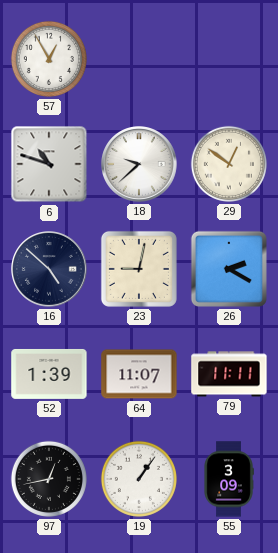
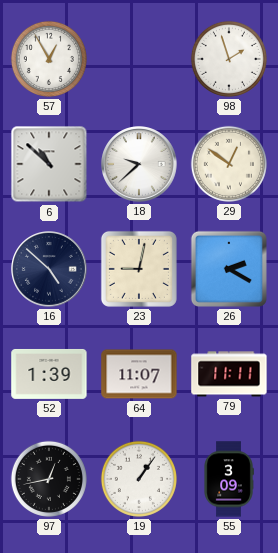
98: none -> 1:57
6: 10:48 -> 10:52
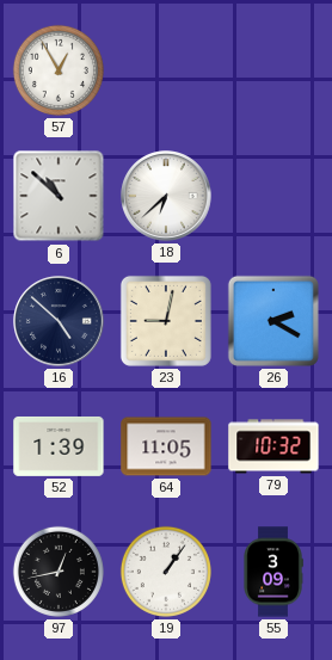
98: 1:57 -> none
18: 9:38 -> 6:38
29: 12:51 -> none
64: 11:07 -> 11:05
79: 11:11 -> 10:32
